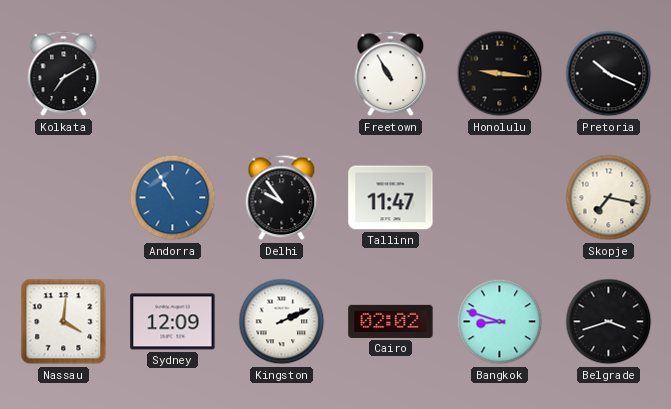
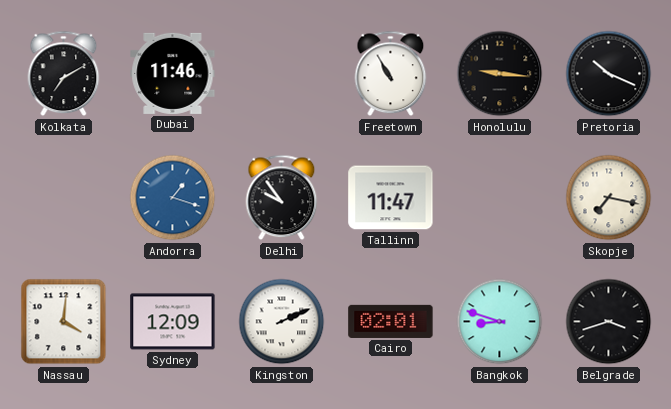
Dubai: none -> 11:46
Andorra: 10:55 -> 1:18
Cairo: 02:02 -> 02:01
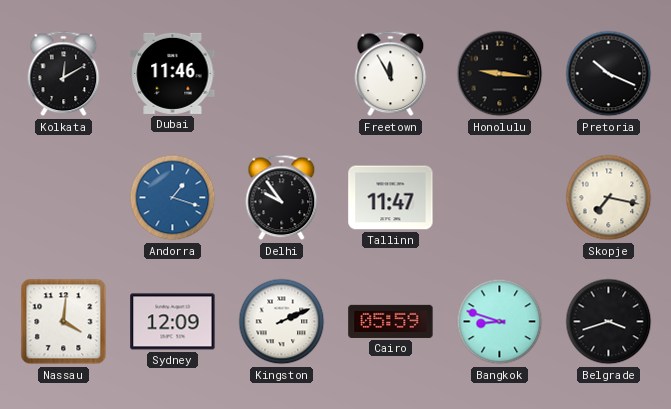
Kolkata: 7:10 -> 12:10
Freetown: 10:55 -> 11:55
Cairo: 02:01 -> 05:59
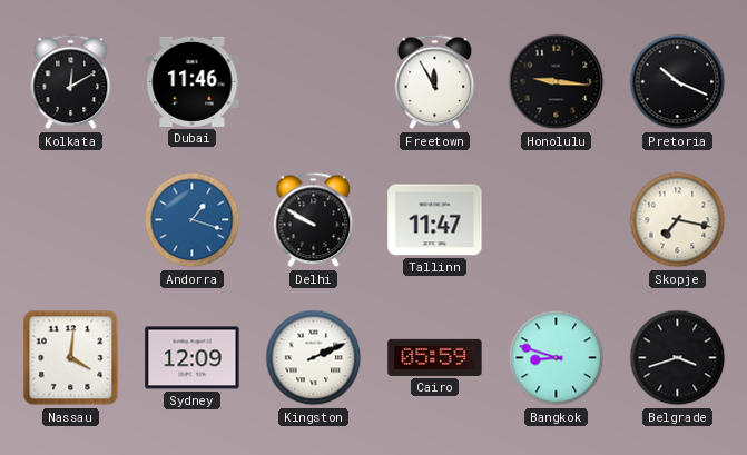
Delhi: 9:54 -> 9:50
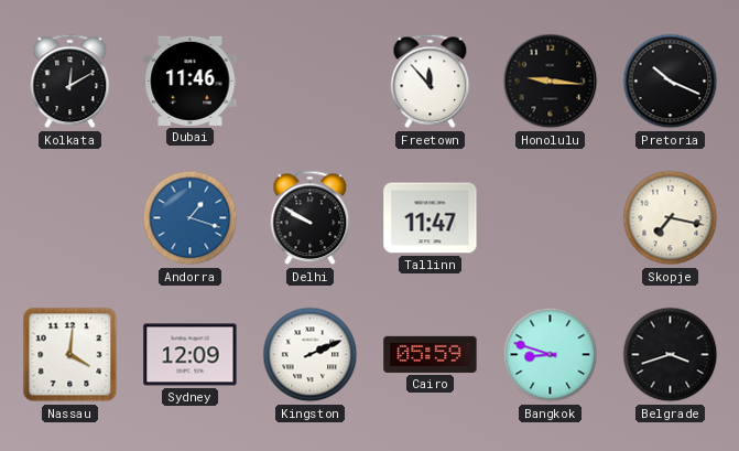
Freetown: 11:55 -> 11:53
